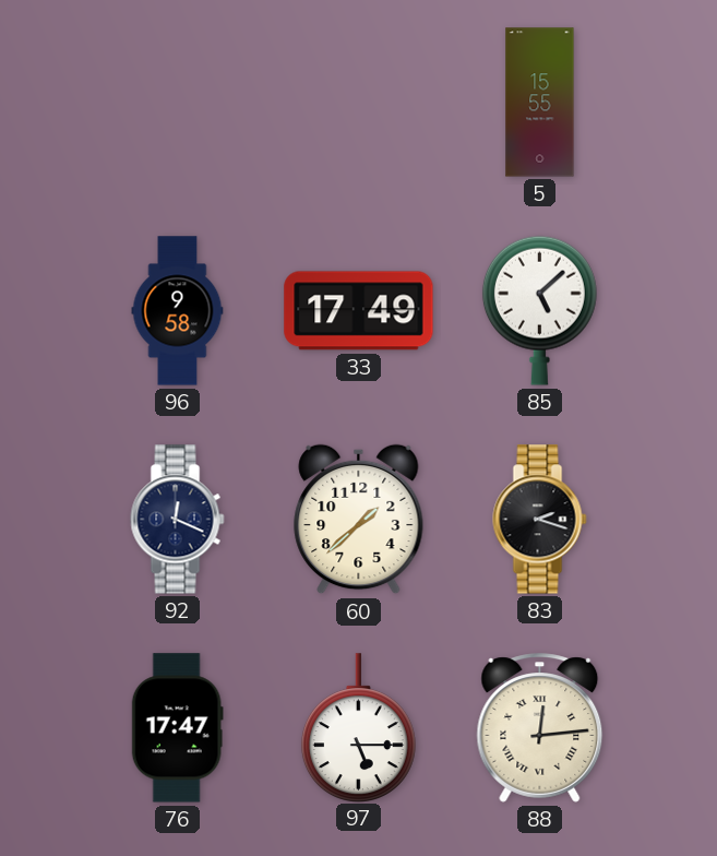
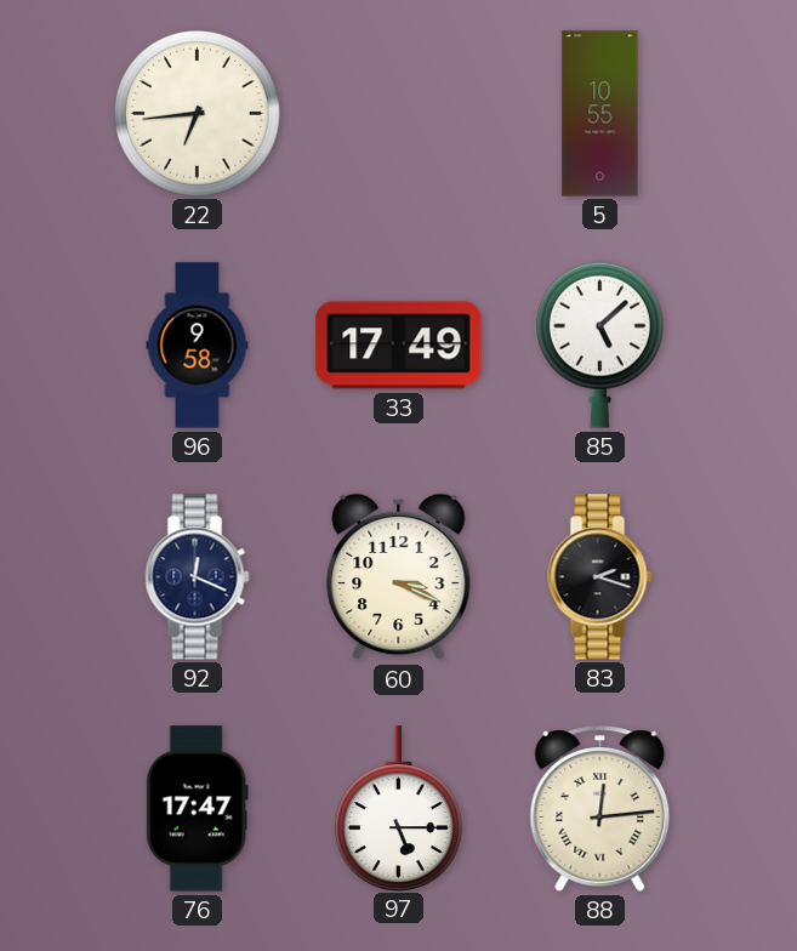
22: none -> 6:44
5: 15:55 -> 10:55
60: 1:38 -> 3:19
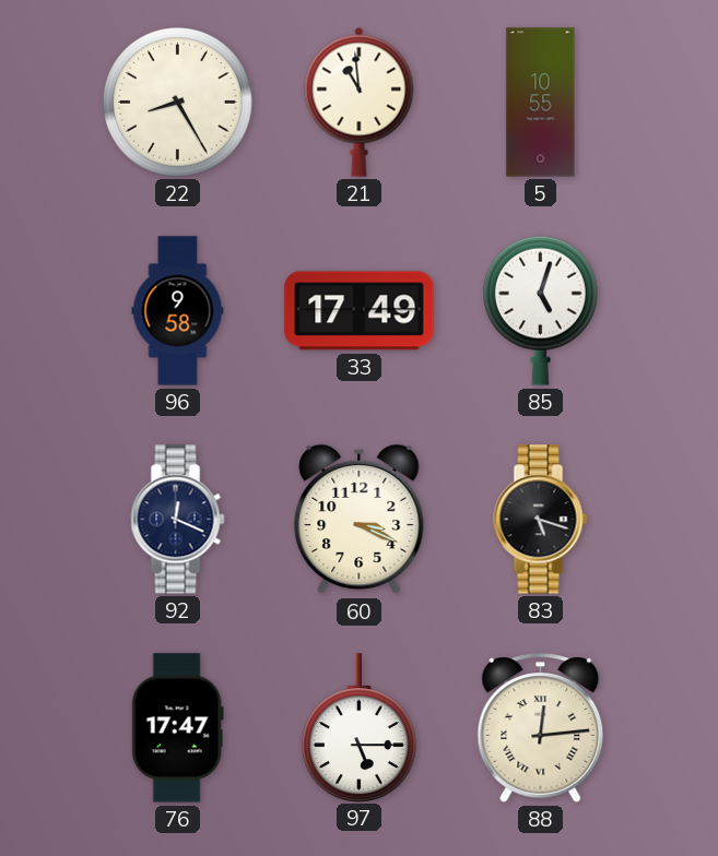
22: 6:44 -> 8:25
21: none -> 10:59
85: 5:08 -> 5:03
83: 2:18 -> 5:18
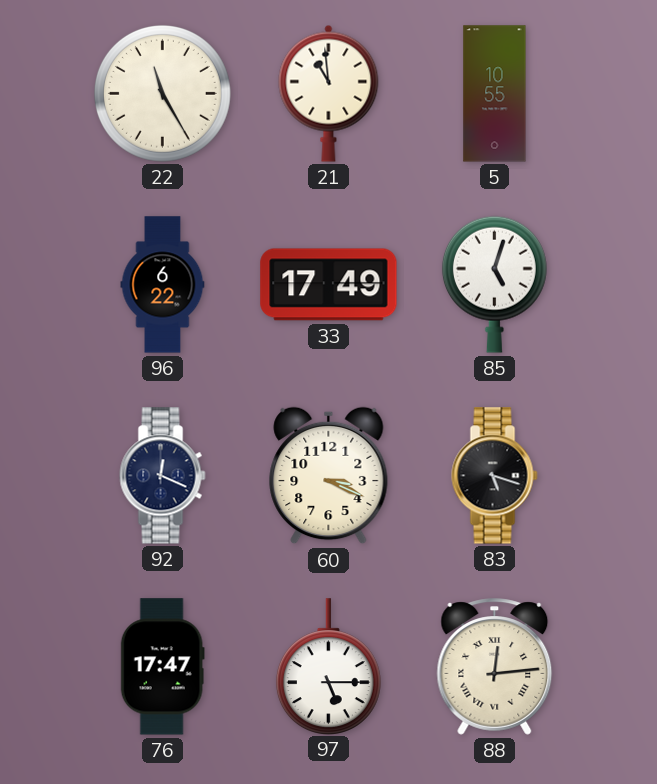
22: 8:25 -> 11:25
96: 9:58 -> 6:22
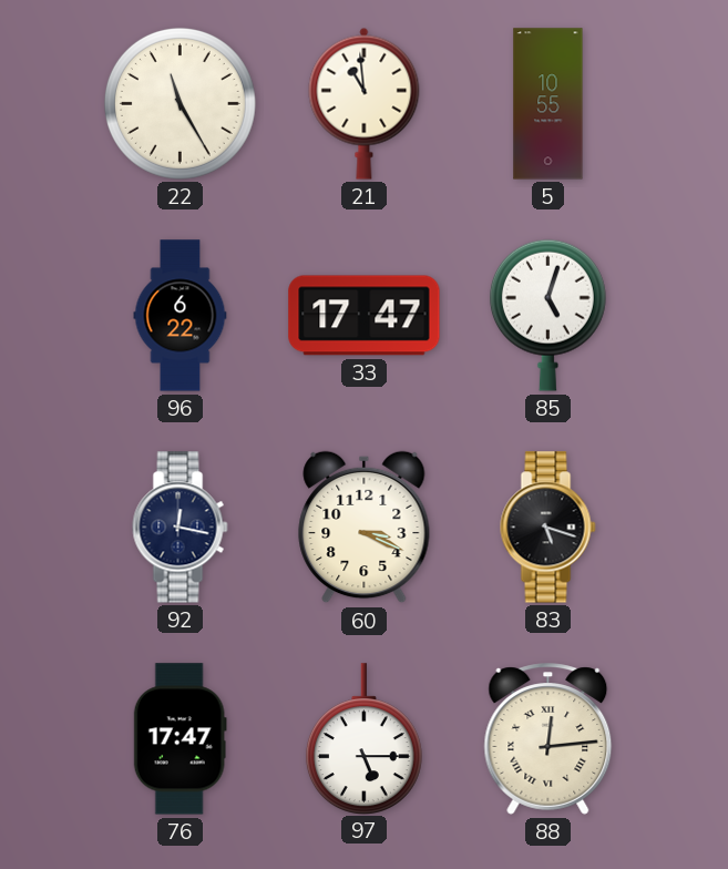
33: 17:49 -> 17:47
92: 12:19 -> 12:17
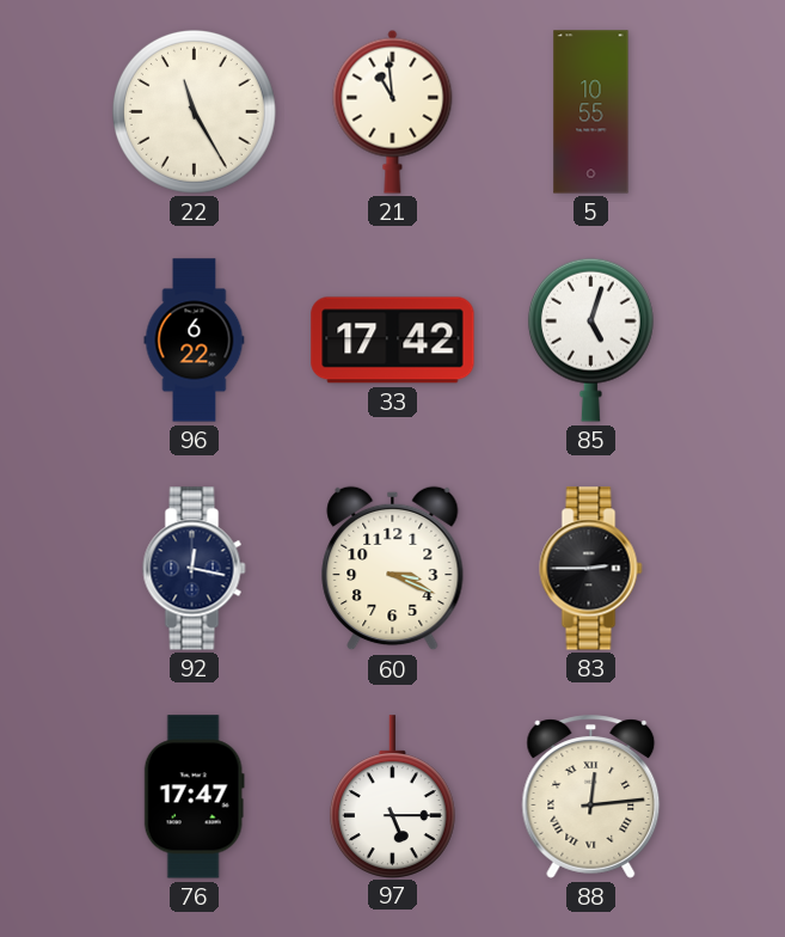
33: 17:47 -> 17:42
83: 5:18 -> 2:45
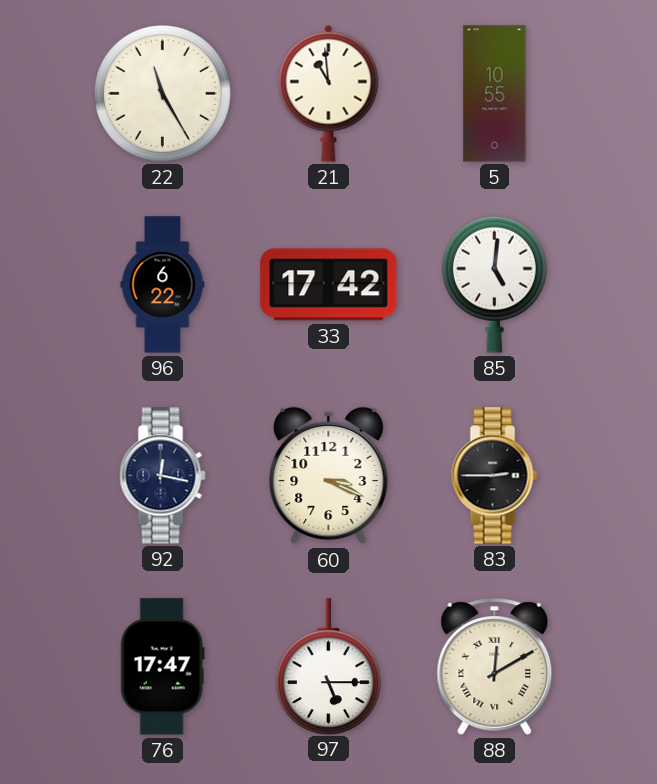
85: 5:03 -> 5:01
88: 12:14 -> 12:10
